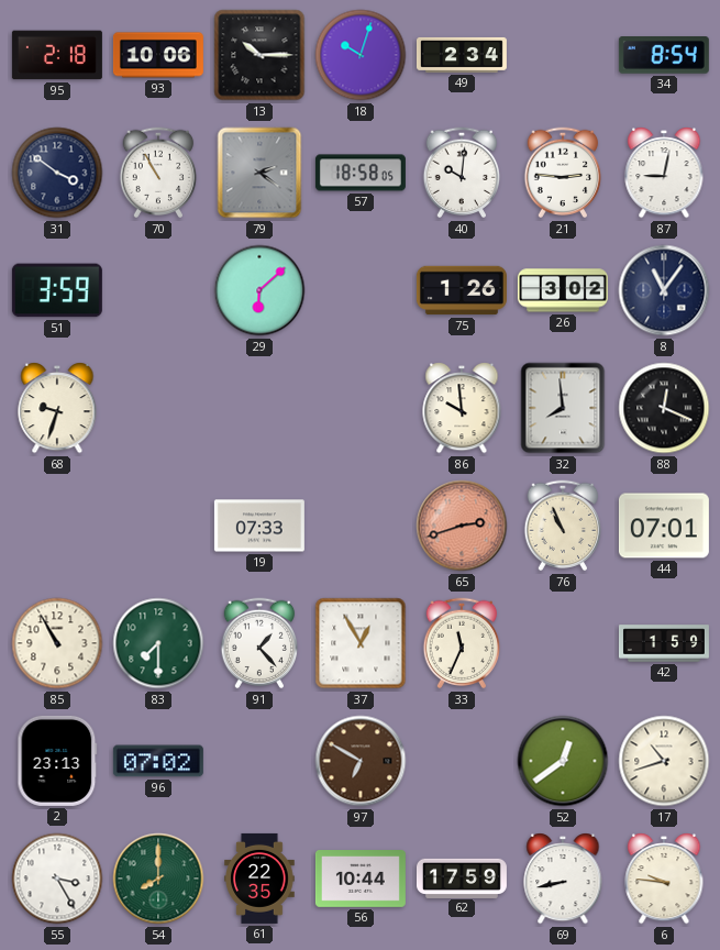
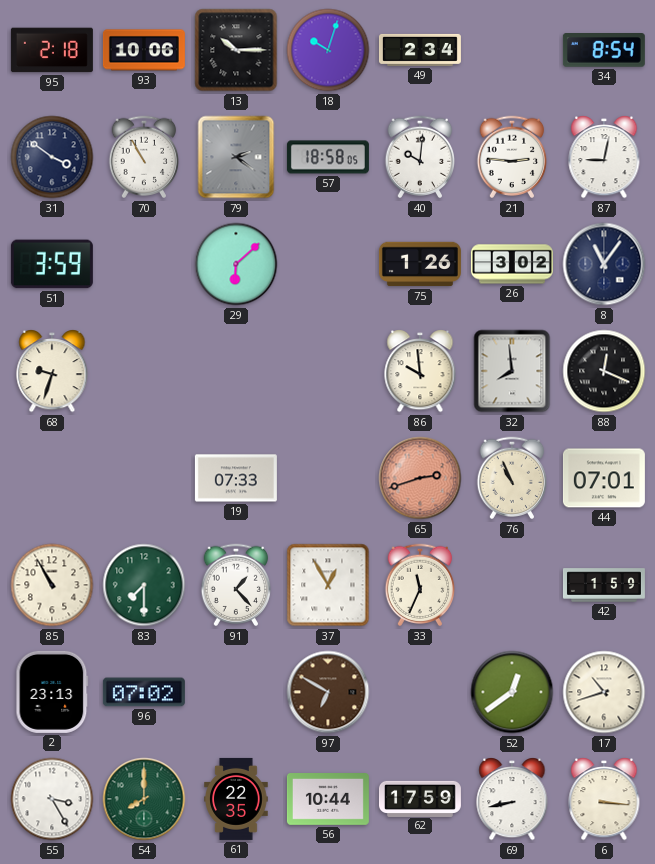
6: 9:46 -> 3:16
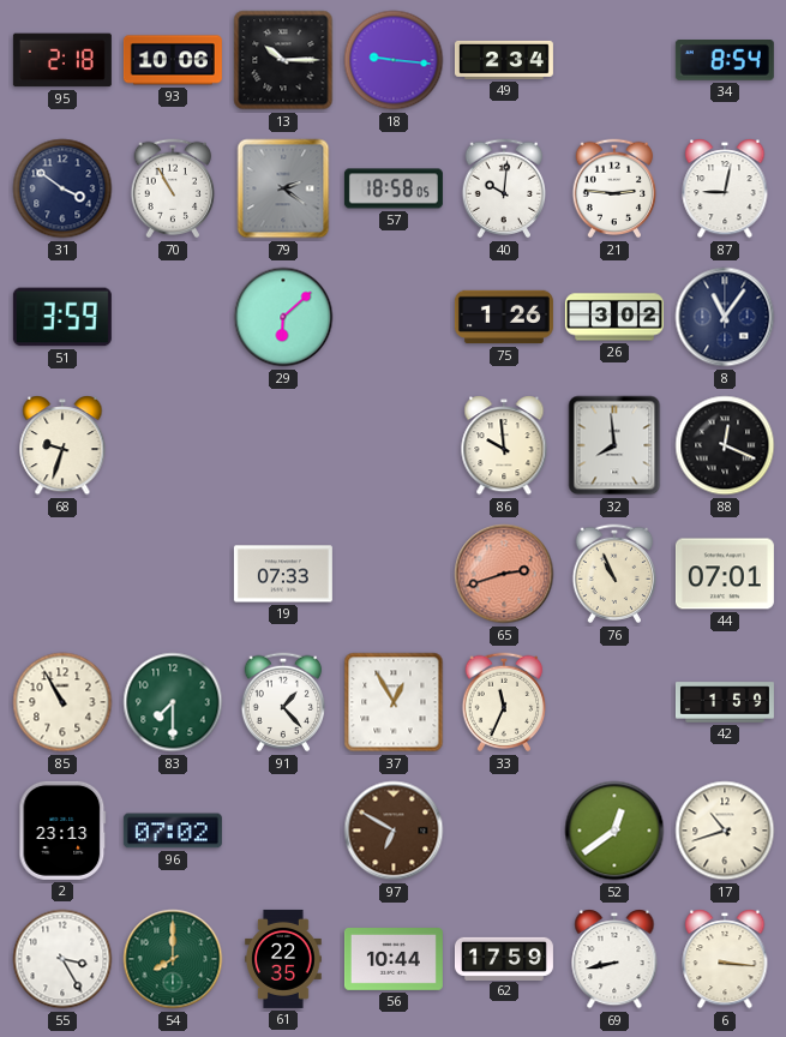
18: 10:03 -> 9:16
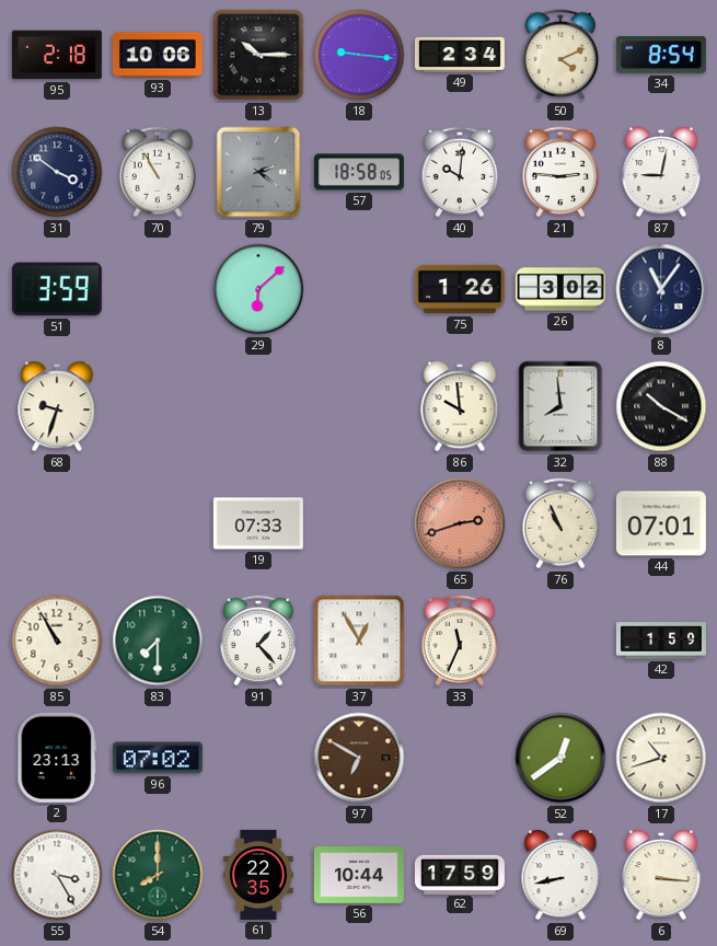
50: none -> 4:11
88: 12:19 -> 10:20
